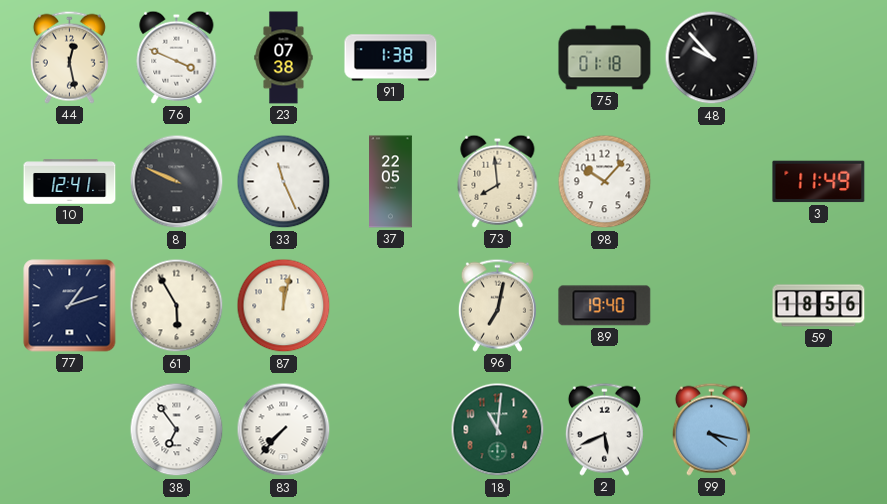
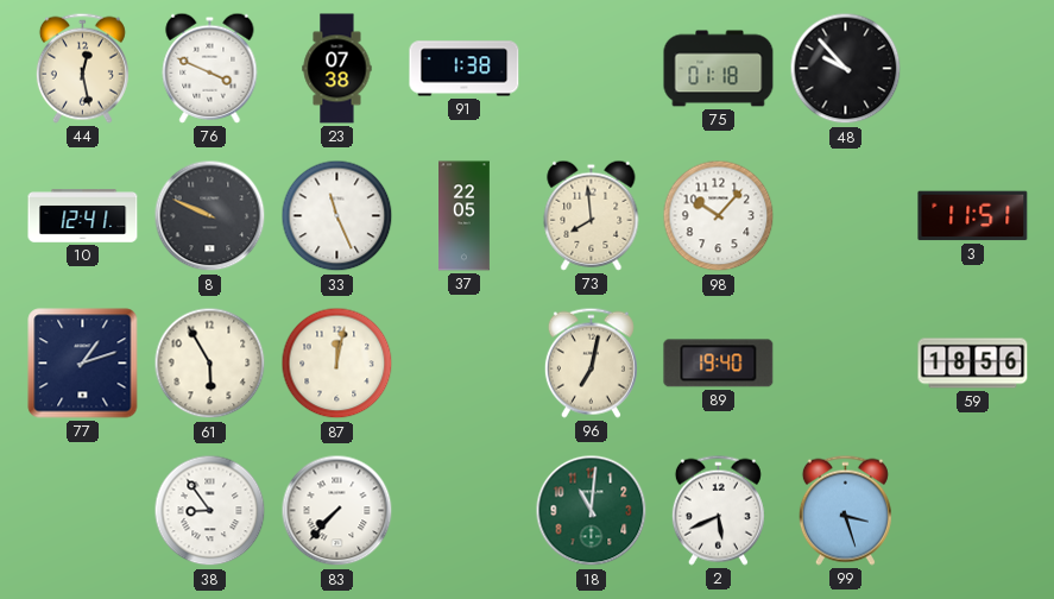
3: 11:49 -> 11:51
38: 6:54 -> 8:54
99: 4:17 -> 3:27
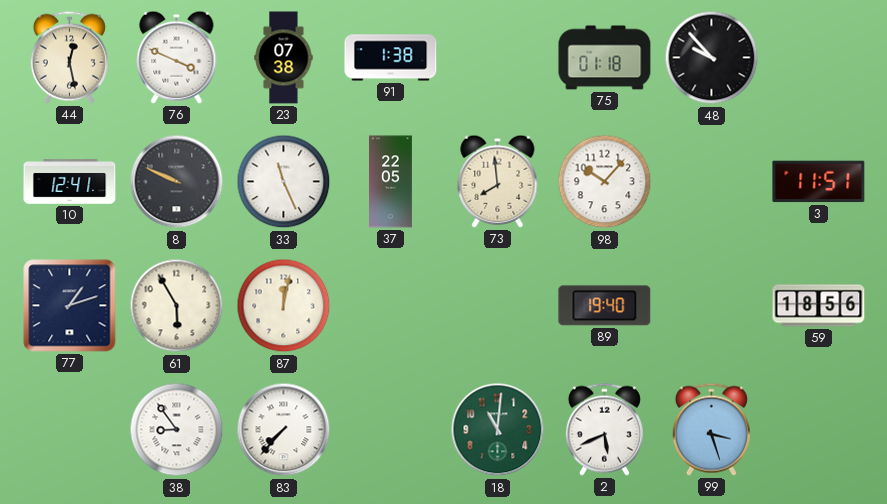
96: 7:02 -> none
